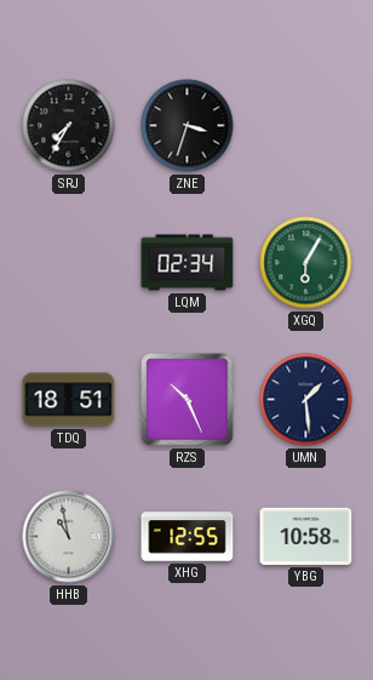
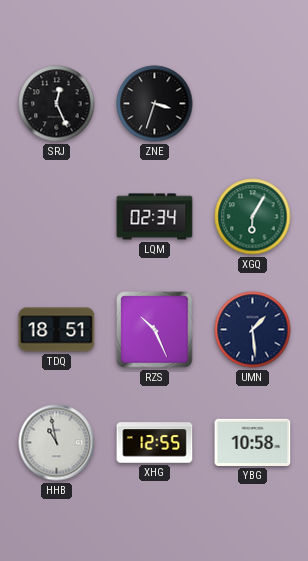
SRJ: 7:35 -> 12:26
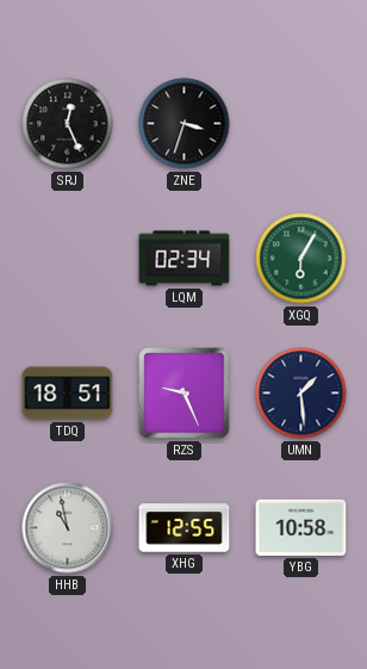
RZS: 10:26 -> 9:26
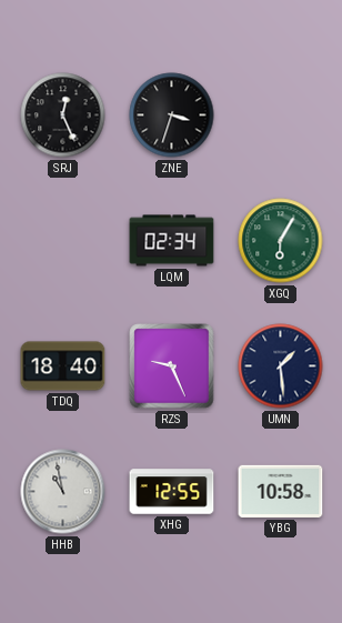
TDQ: 18:51 -> 18:40
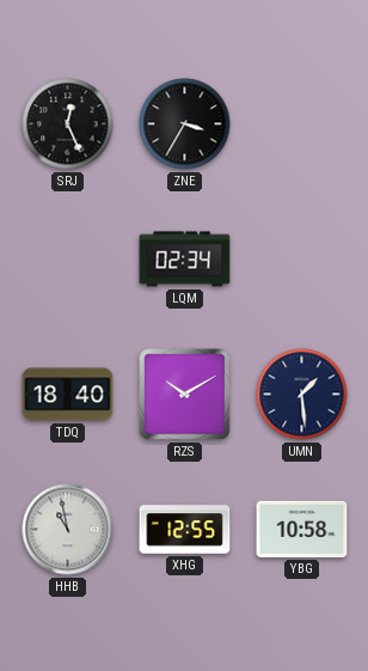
ZNE: 3:33 -> 3:35
XGQ: 6:05 -> none
RZS: 9:26 -> 10:10
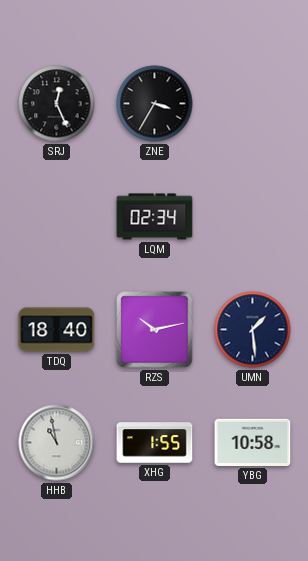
RZS: 10:10 -> 10:13
XHG: 12:55 -> 1:55
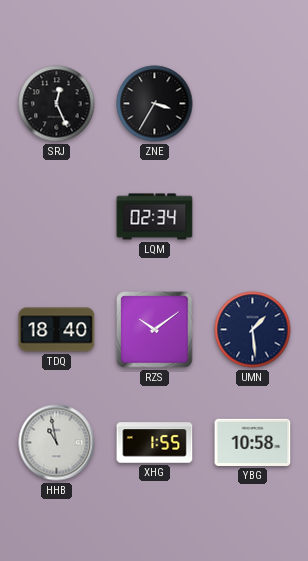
RZS: 10:13 -> 10:09
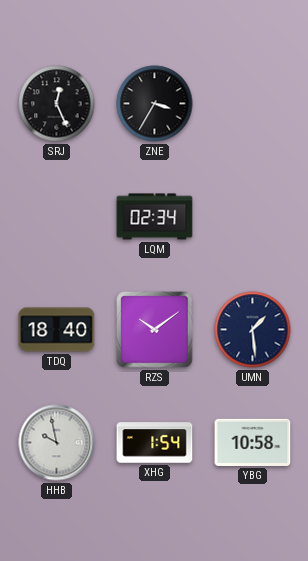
HHB: 10:58 -> 9:58
XHG: 1:55 -> 1:54
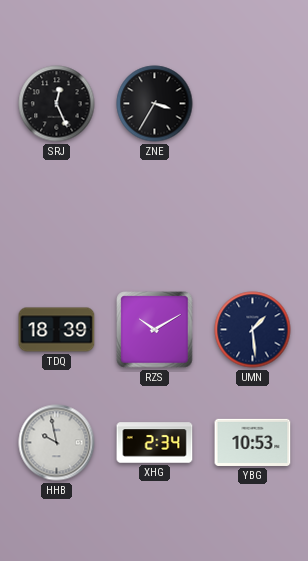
LQM: 02:34 -> none
TDQ: 18:40 -> 18:39
RZS: 10:09 -> 10:10
XHG: 1:54 -> 2:34
YBG: 10:58 -> 10:53
